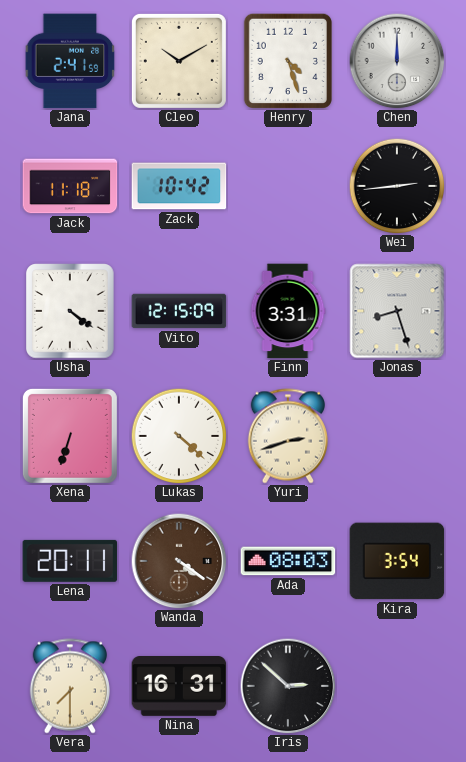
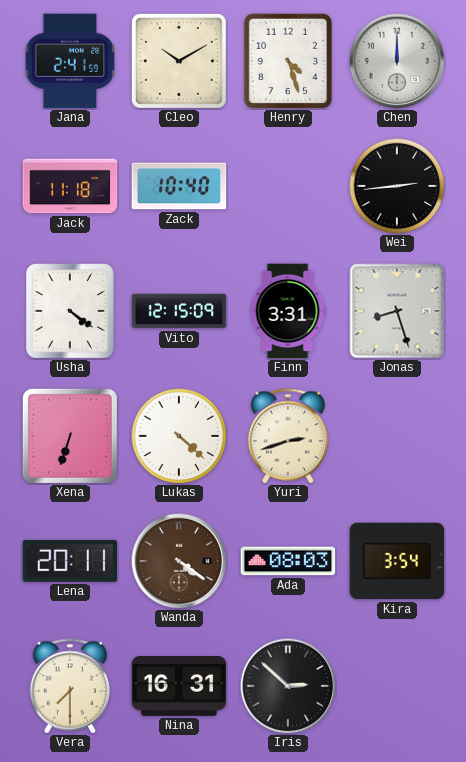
Zack: 10:42 -> 10:40
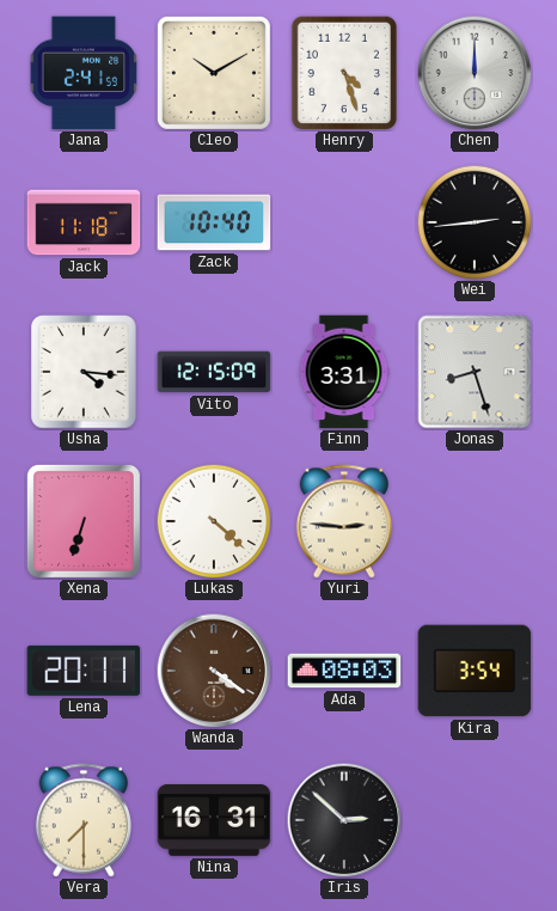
Usha: 4:21 -> 4:16
Yuri: 2:42 -> 2:46
